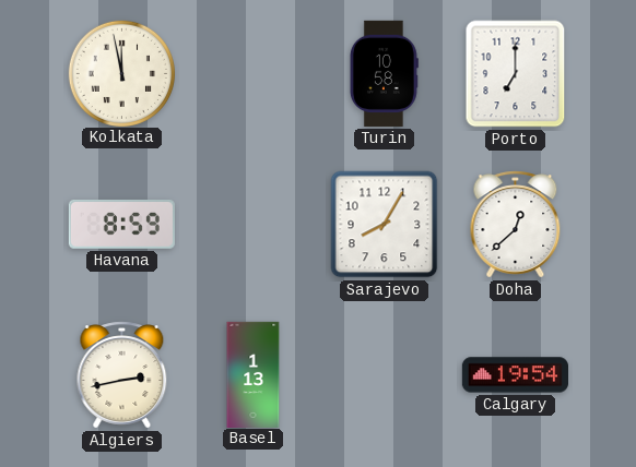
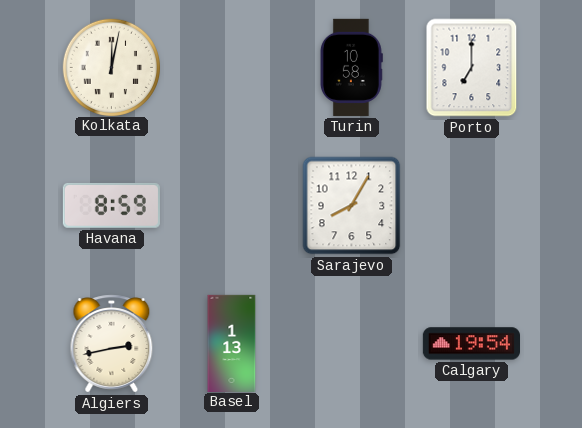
Kolkata: 11:58 -> 12:02
Doha: 12:38 -> none
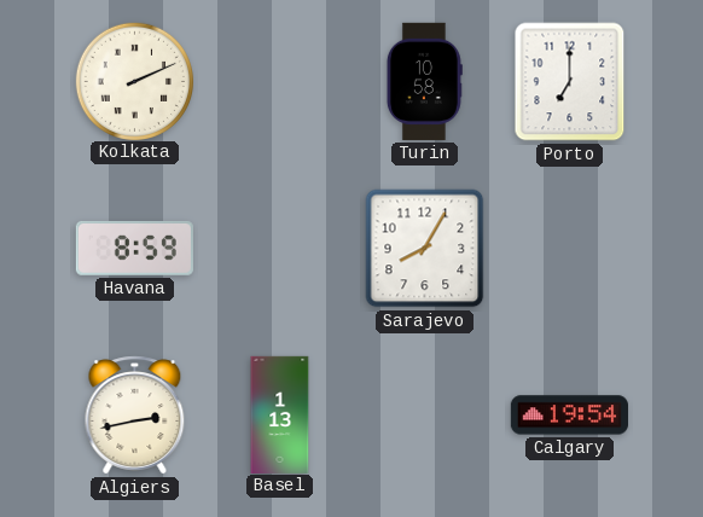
Kolkata: 12:02 -> 2:11
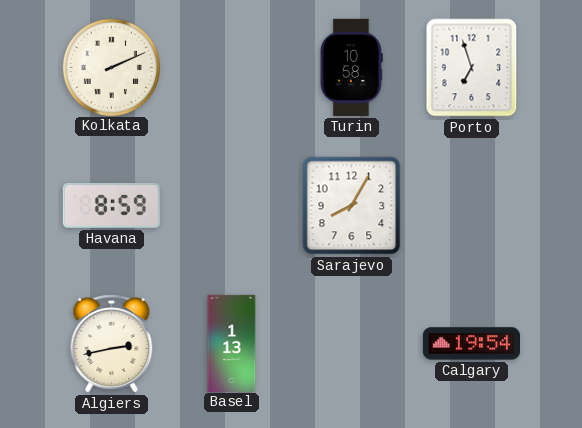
Porto: 7:00 -> 6:57
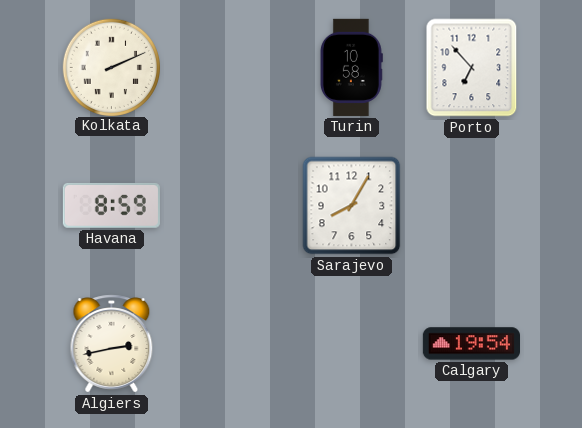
Porto: 6:57 -> 6:53
Basel: 1:13 -> none
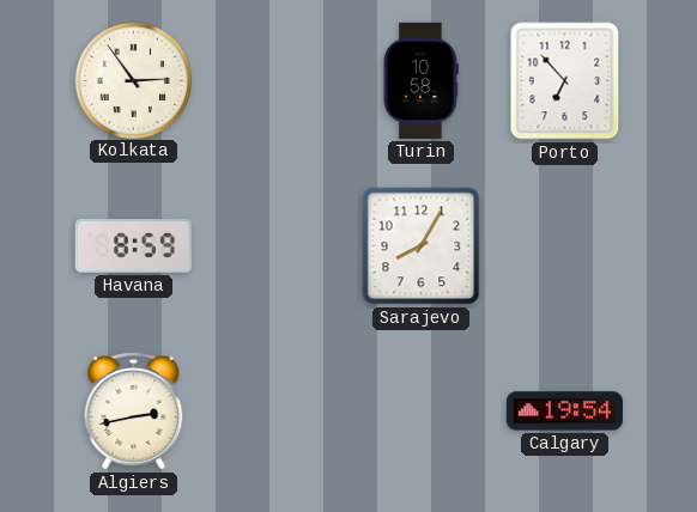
Kolkata: 2:11 -> 2:54
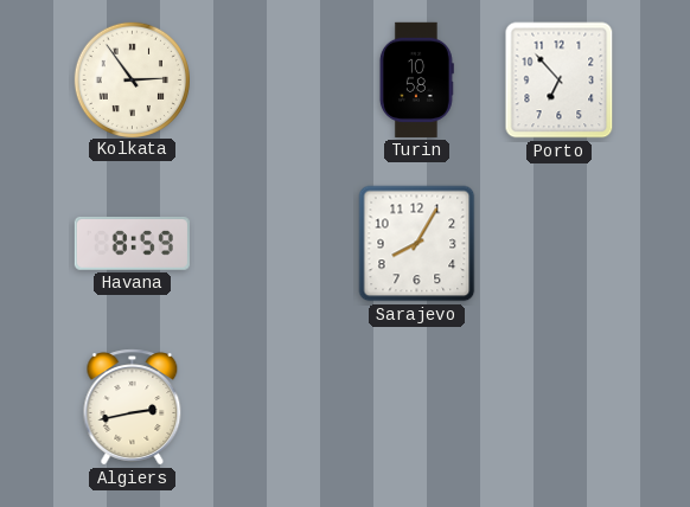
Calgary: 19:54 -> none
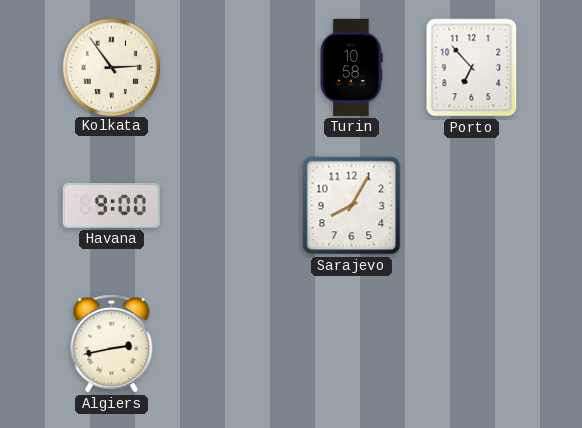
Havana: 8:59 -> 9:00
